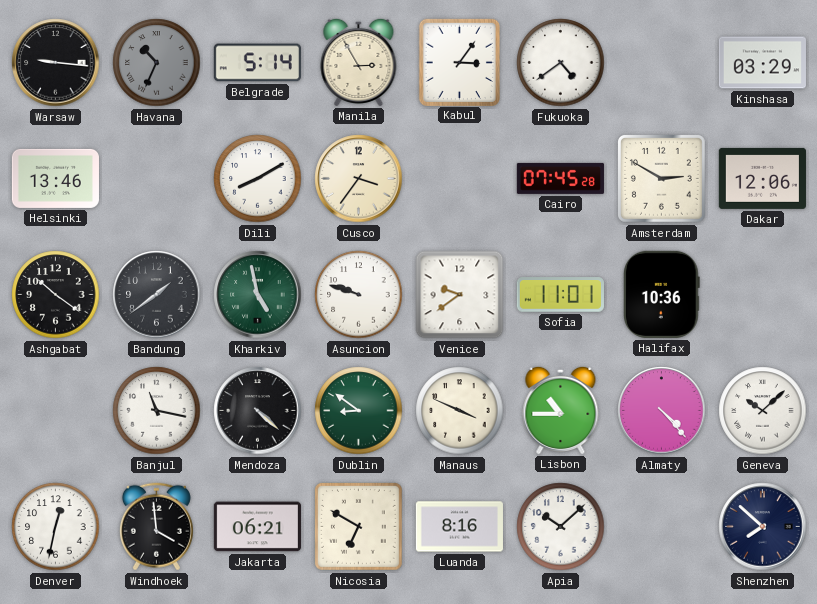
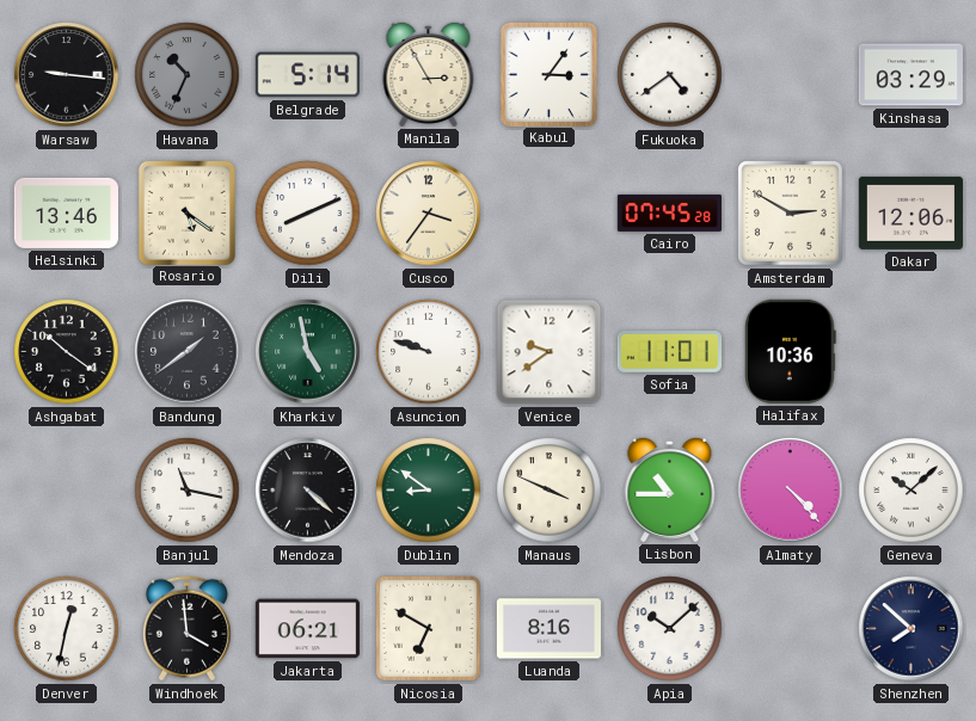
Rosario: none -> 5:21
Dili: 8:10 -> 8:11
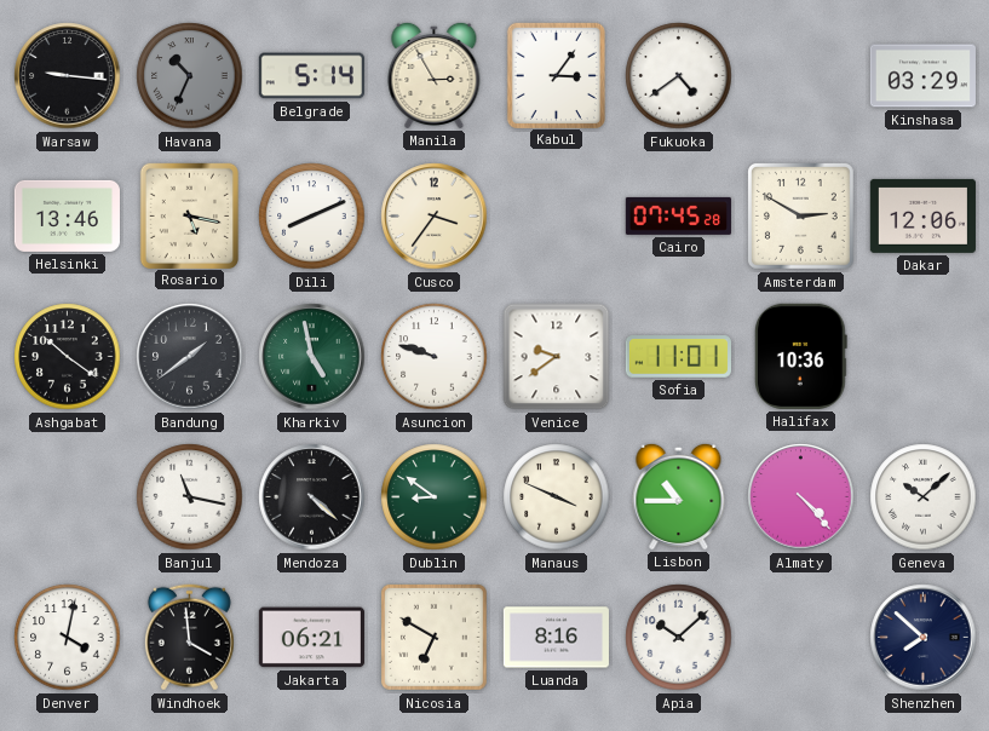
Rosario: 5:21 -> 5:17
Denver: 12:32 -> 4:02
